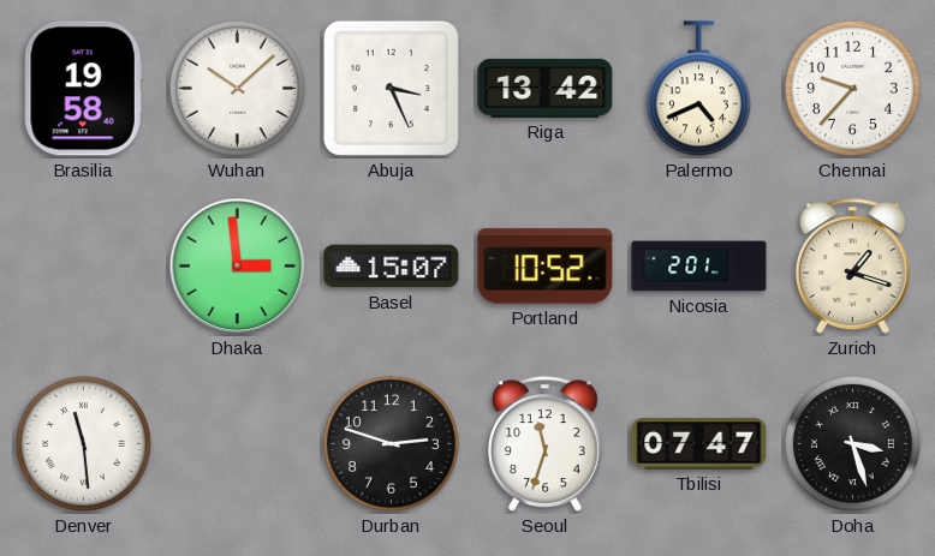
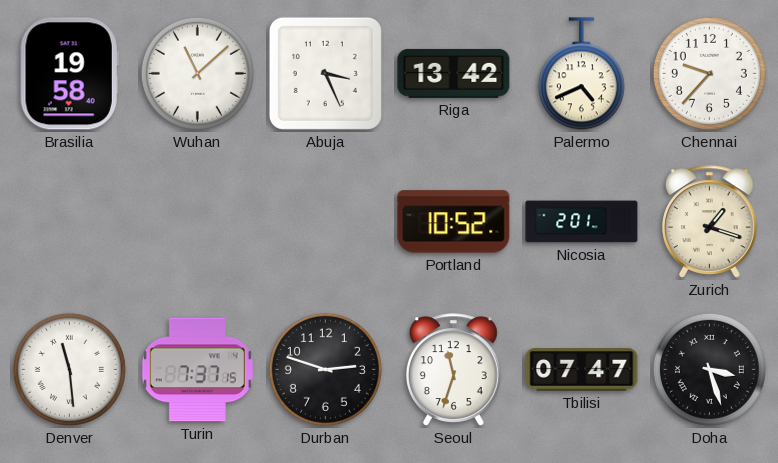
Wuhan: 10:08 -> 11:08
Dhaka: 2:59 -> none
Basel: 15:07 -> none
Turin: none -> 7:37
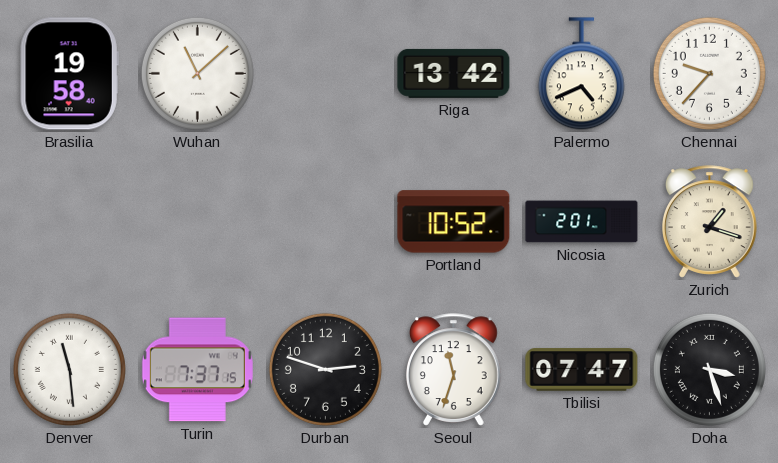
Abuja: 3:26 -> none
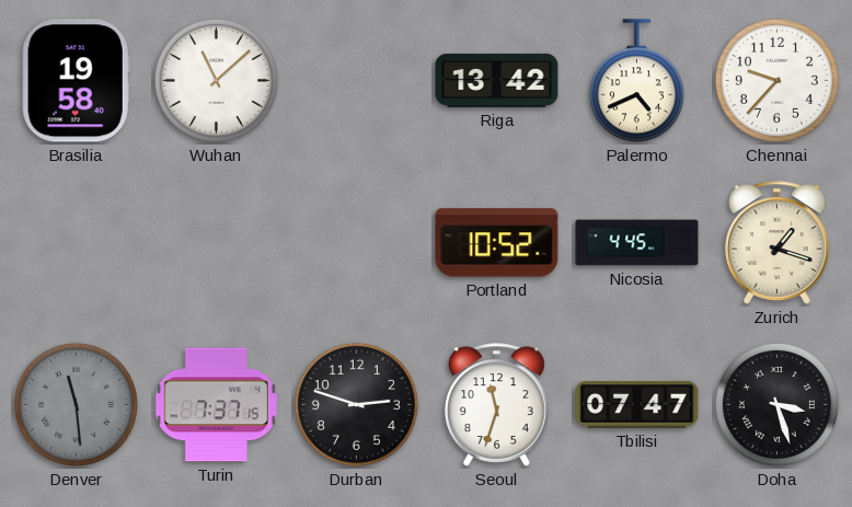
Nicosia: 2:01 -> 4:45
Denver dial: white -> grey
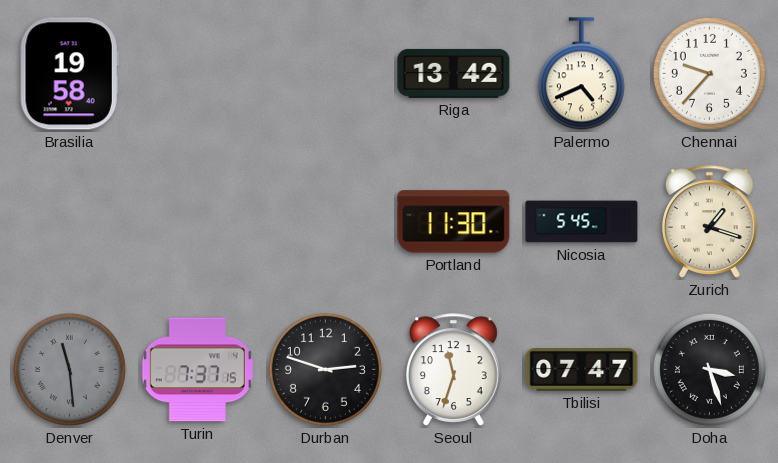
Wuhan: 11:08 -> none
Portland: 10:52 -> 11:30
Nicosia: 4:45 -> 5:45
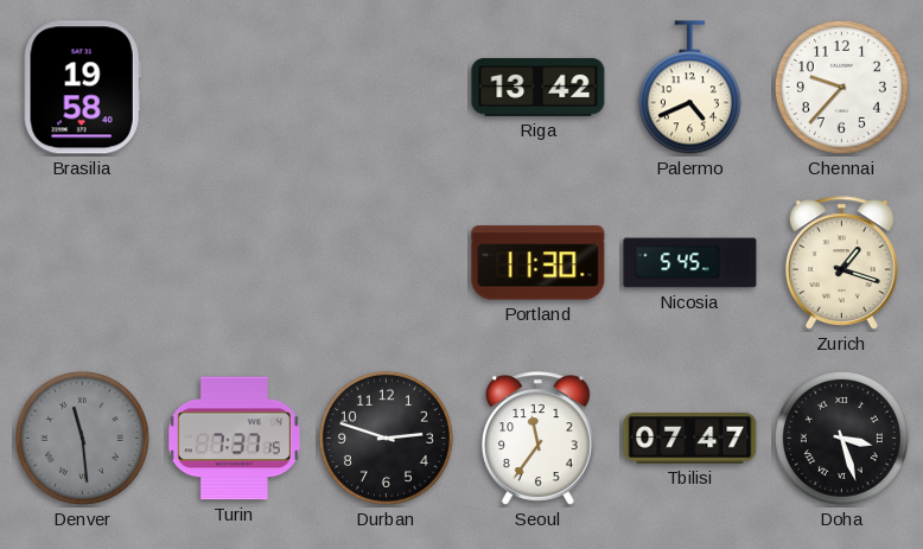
Seoul: 11:33 -> 11:36
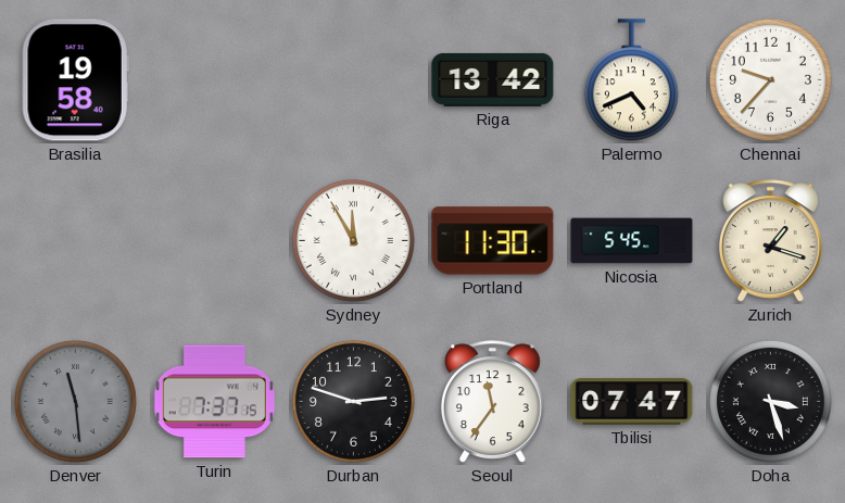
Sydney: none -> 11:55
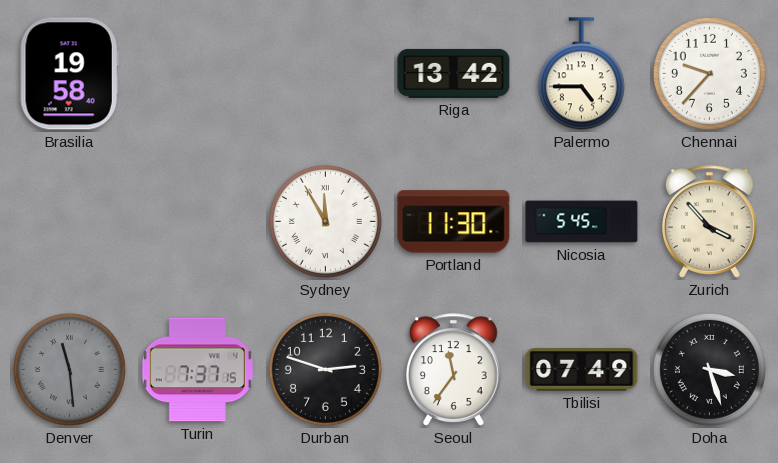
Palermo: 4:41 -> 4:45
Zurich: 1:18 -> 3:53
Tbilisi: 07:47 -> 07:49
